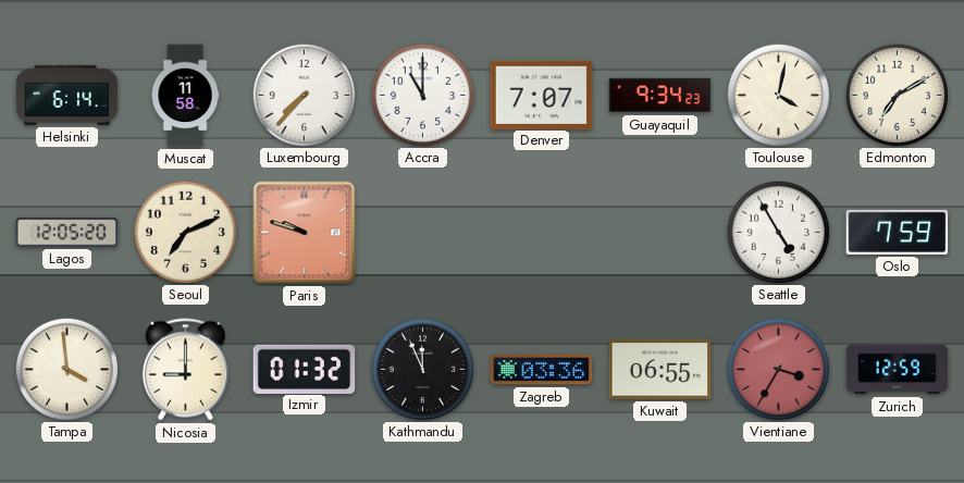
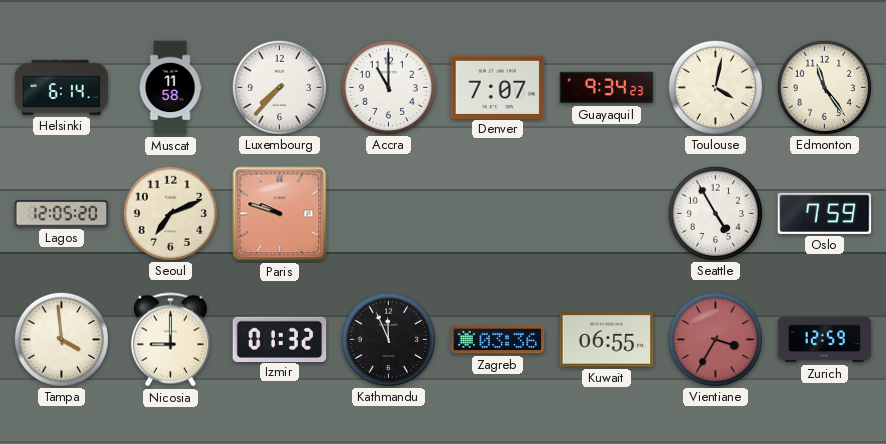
Edmonton: 7:10 -> 11:24
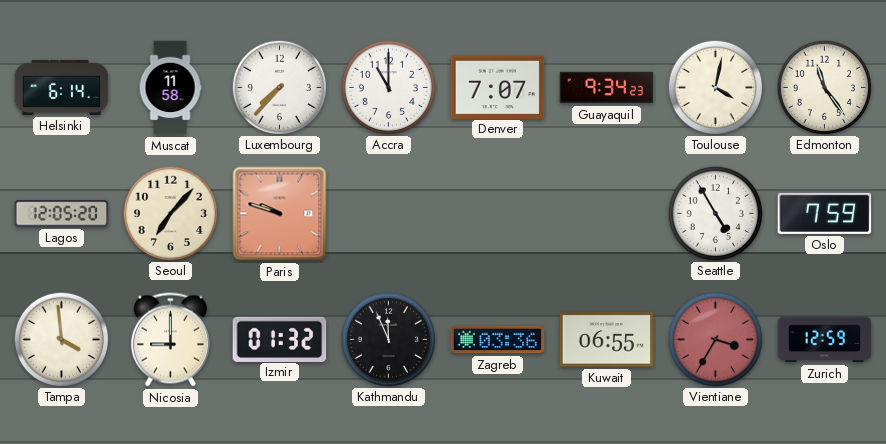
Seoul: 7:11 -> 7:07
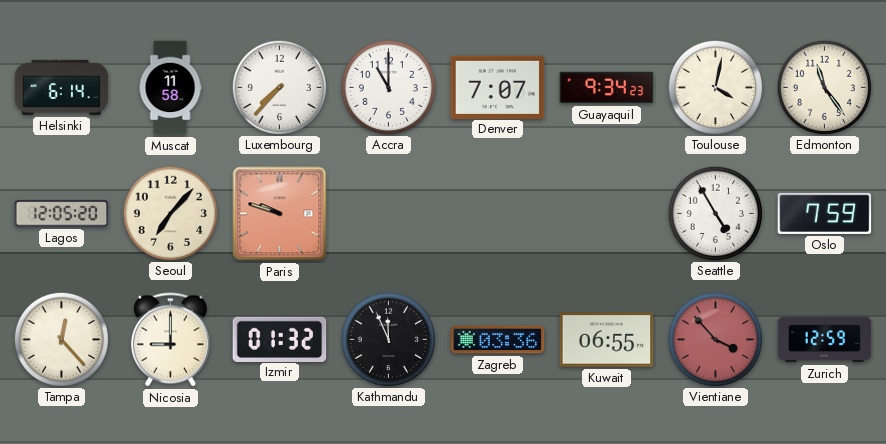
Tampa: 3:59 -> 12:23
Vientiane: 3:35 -> 3:53
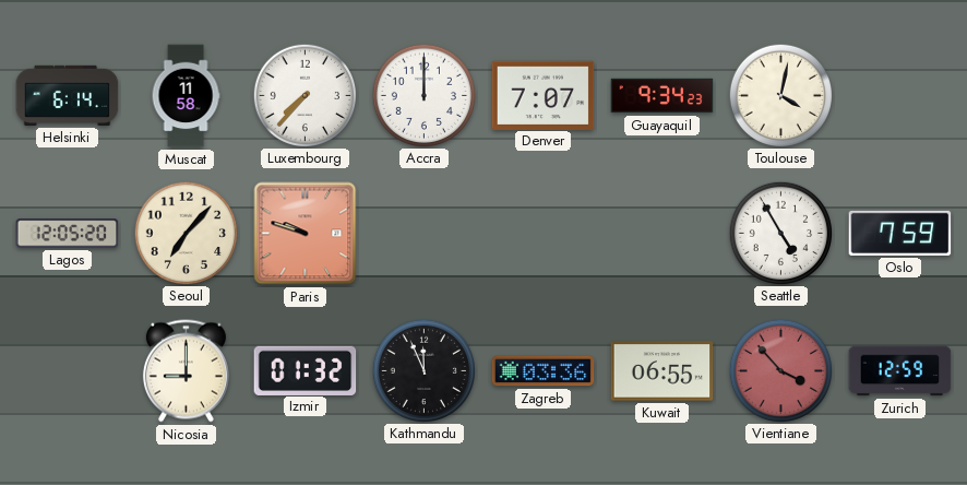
Accra: 11:00 -> 12:00
Edmonton: 11:24 -> none
Tampa: 12:23 -> none
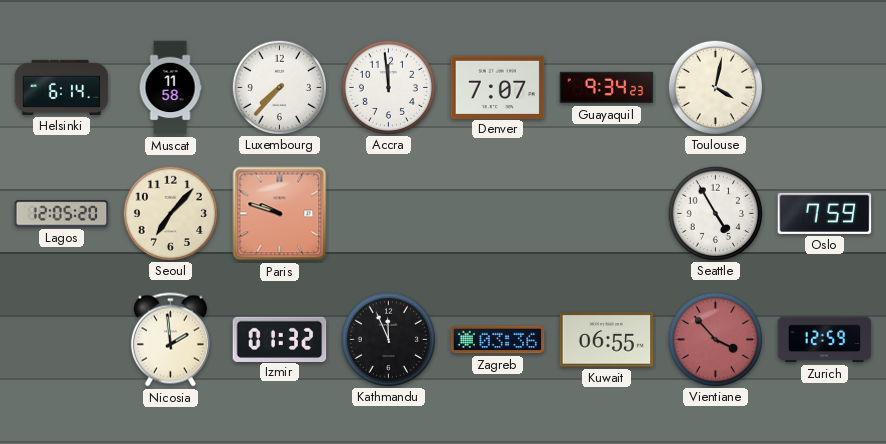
Accra: 12:00 -> 11:59
Nicosia: 9:00 -> 1:59
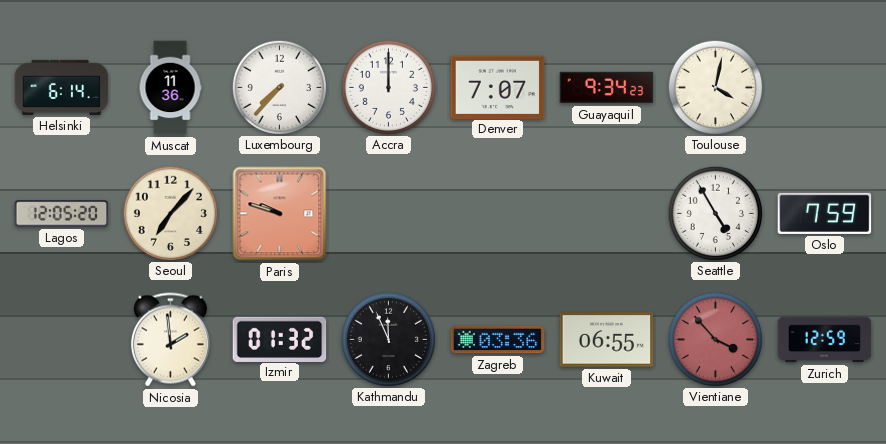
Muscat: 11:58 -> 11:36
Accra: 11:59 -> 12:00
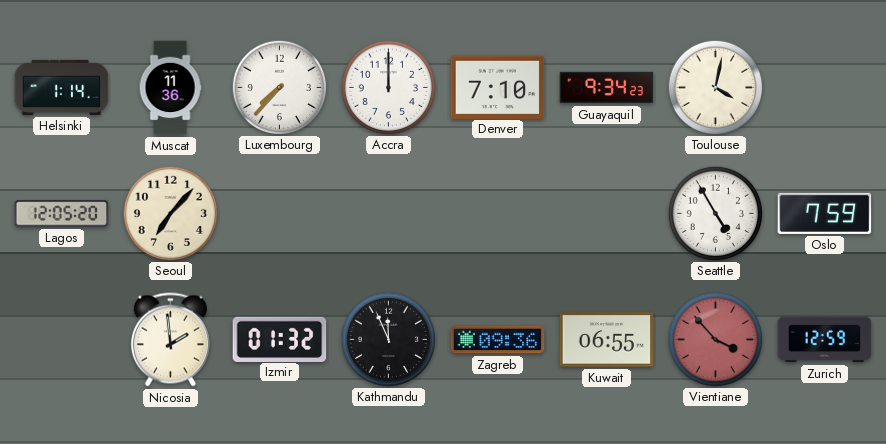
Helsinki: 6:14 -> 1:14
Denver: 7:07 -> 7:10
Paris: 9:48 -> none
Zagreb: 03:36 -> 09:36
